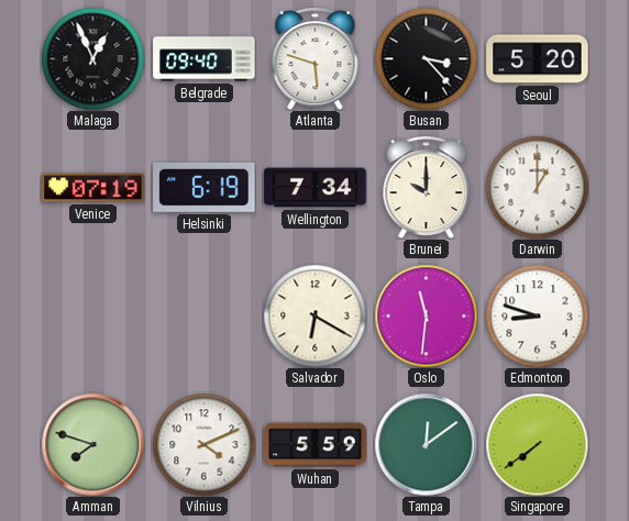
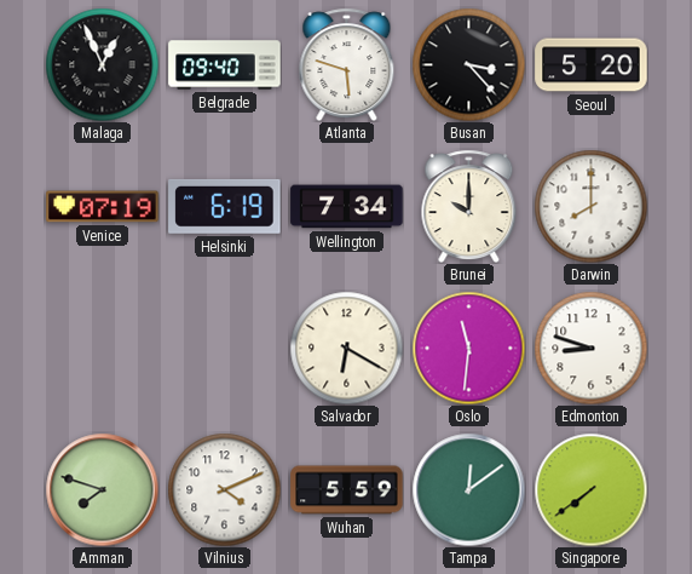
Darwin: 1:00 -> 8:00
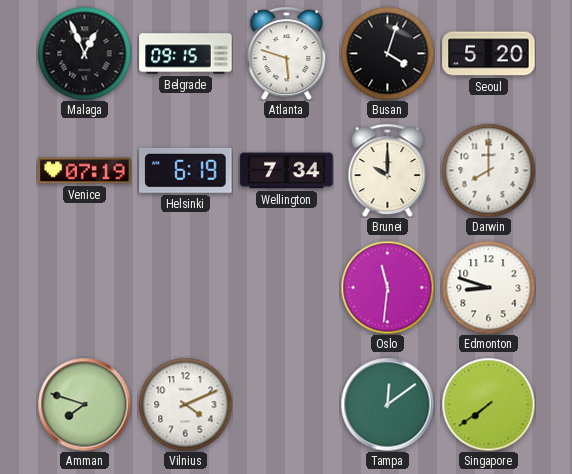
Belgrade: 09:40 -> 09:15
Busan: 3:23 -> 4:03
Salvador: 6:20 -> none
Wuhan: 5:59 -> none
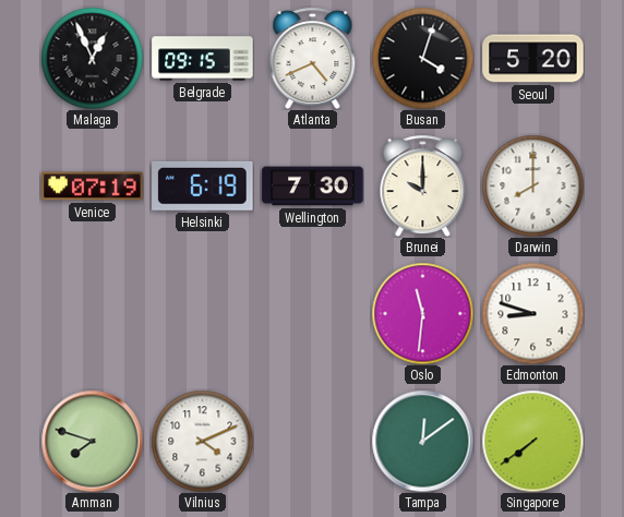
Atlanta: 5:48 -> 4:41
Wellington: 7:34 -> 7:30
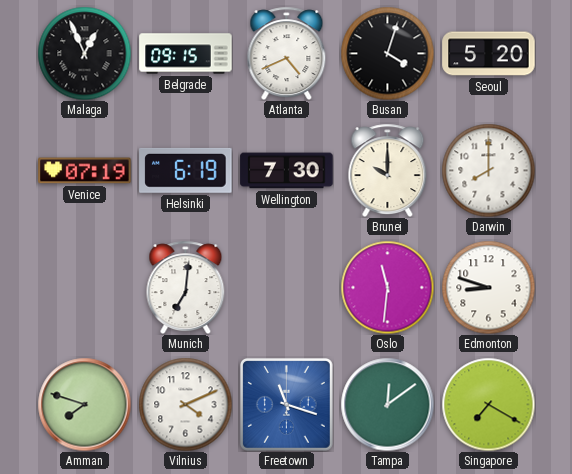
Munich: none -> 7:01
Freetown: none -> 11:18
Singapore: 7:39 -> 7:20
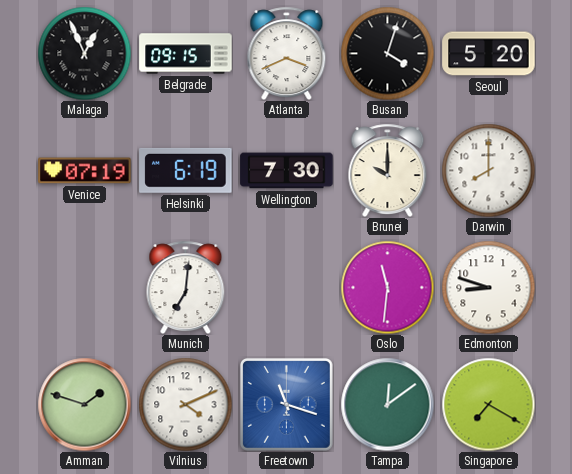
Atlanta: 4:41 -> 3:41
Amman: 7:48 -> 1:48
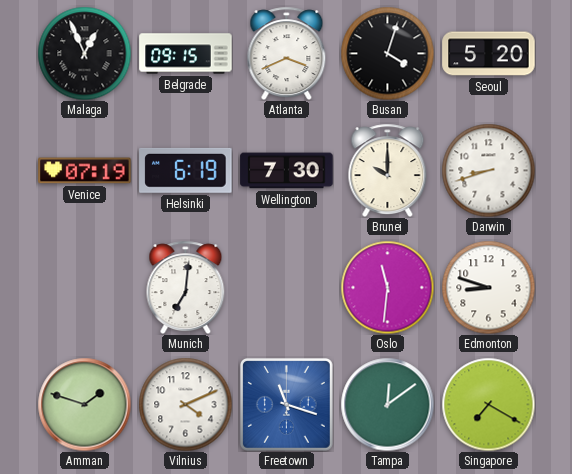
Darwin: 8:00 -> 8:42
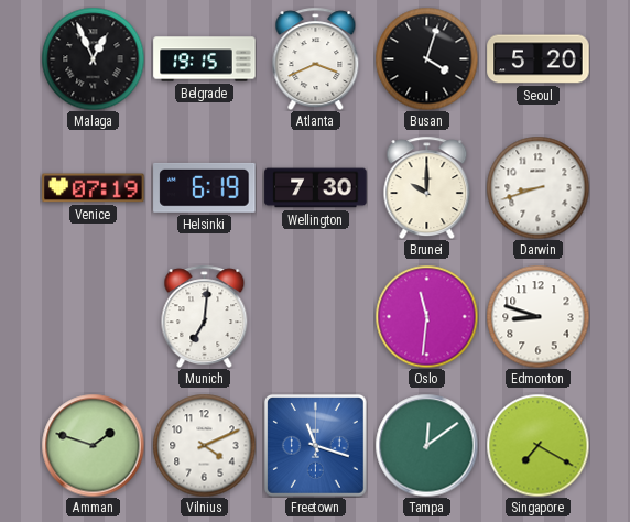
Belgrade: 09:15 -> 19:15
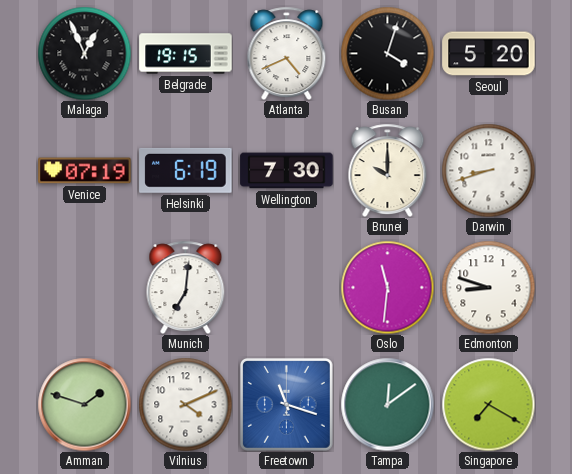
Atlanta: 3:41 -> 4:41
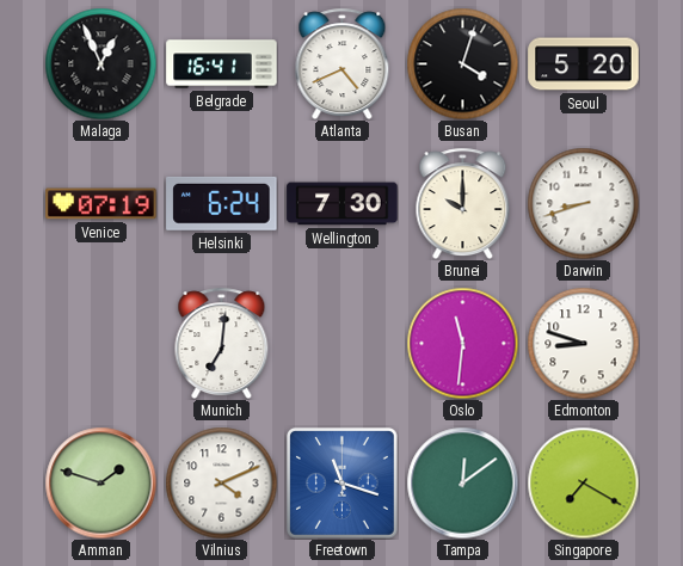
Belgrade: 19:15 -> 16:41
Helsinki: 6:19 -> 6:24
